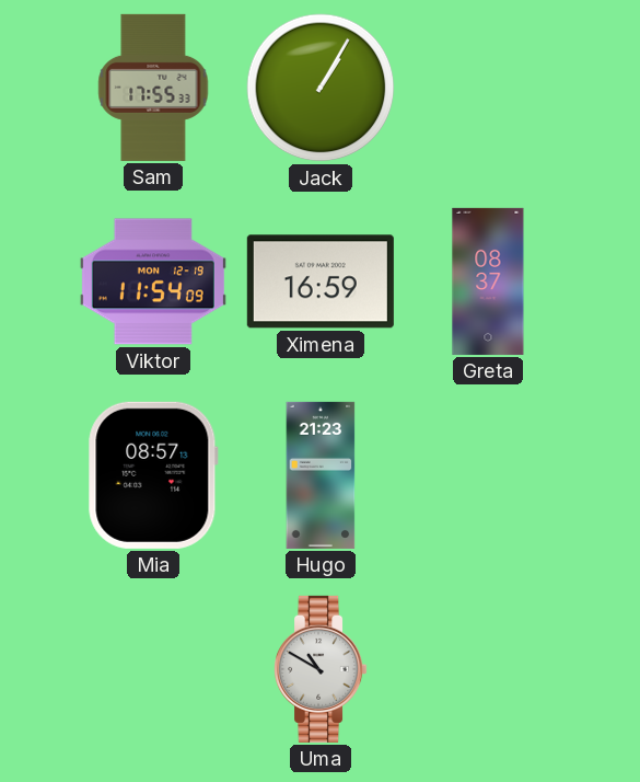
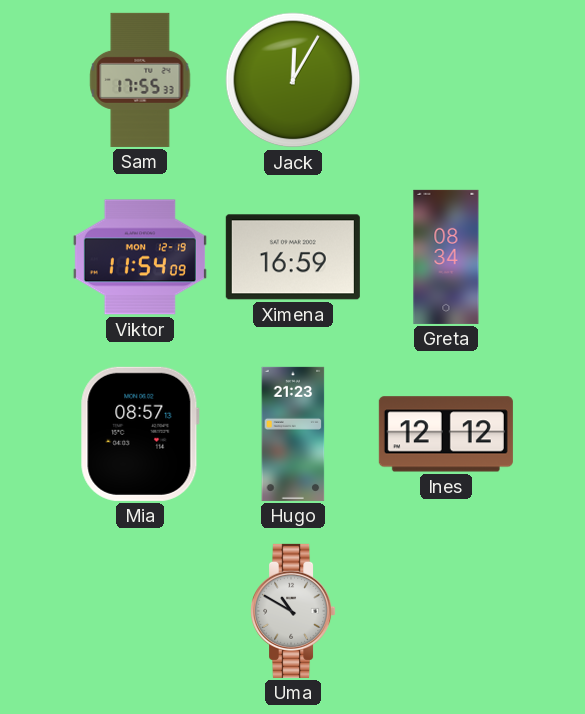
Jack: 1:05 -> 12:05
Greta: 08:37 -> 08:34
Ines: none -> 12:12
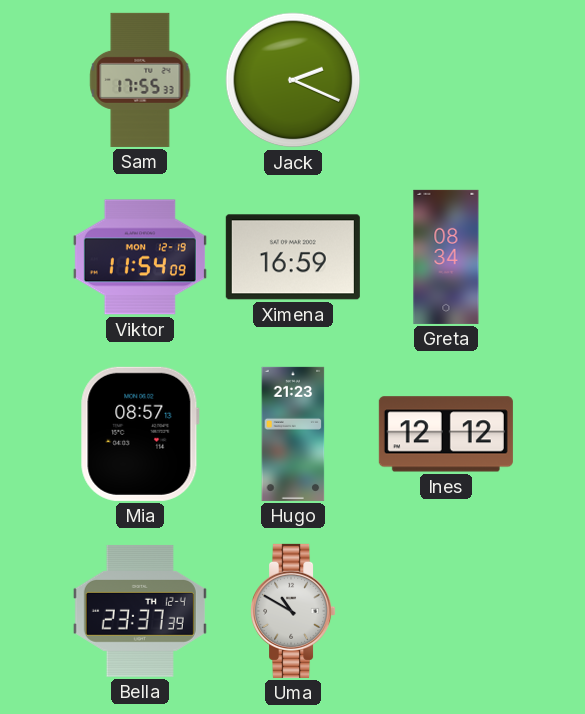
Jack: 12:05 -> 2:19
Bella: none -> 23:37
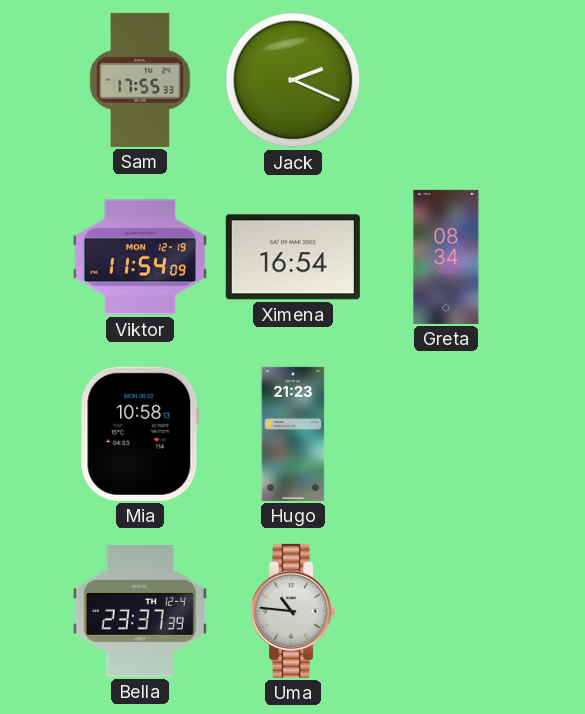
Ximena: 16:59 -> 16:54
Mia: 08:57 -> 10:58
Ines: 12:12 -> none
Uma: 10:50 -> 10:46
